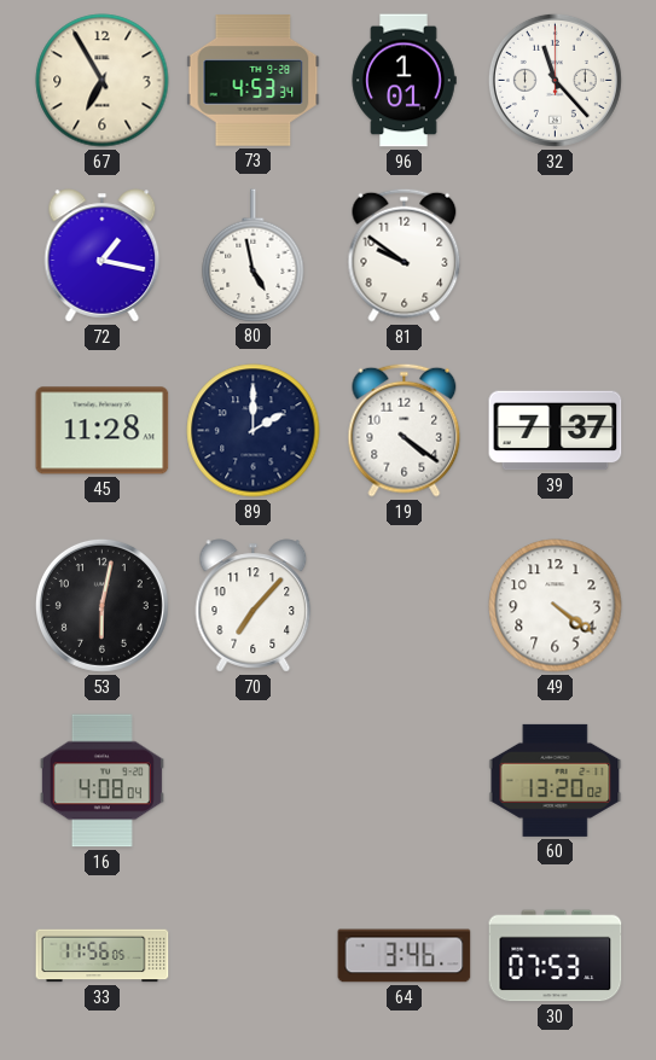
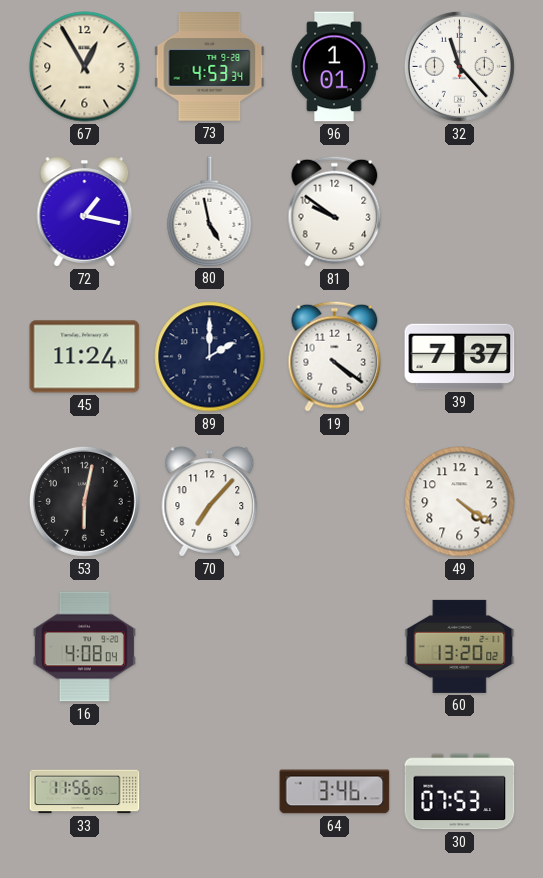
67: 6:55 -> 12:55
45: 11:28 -> 11:24
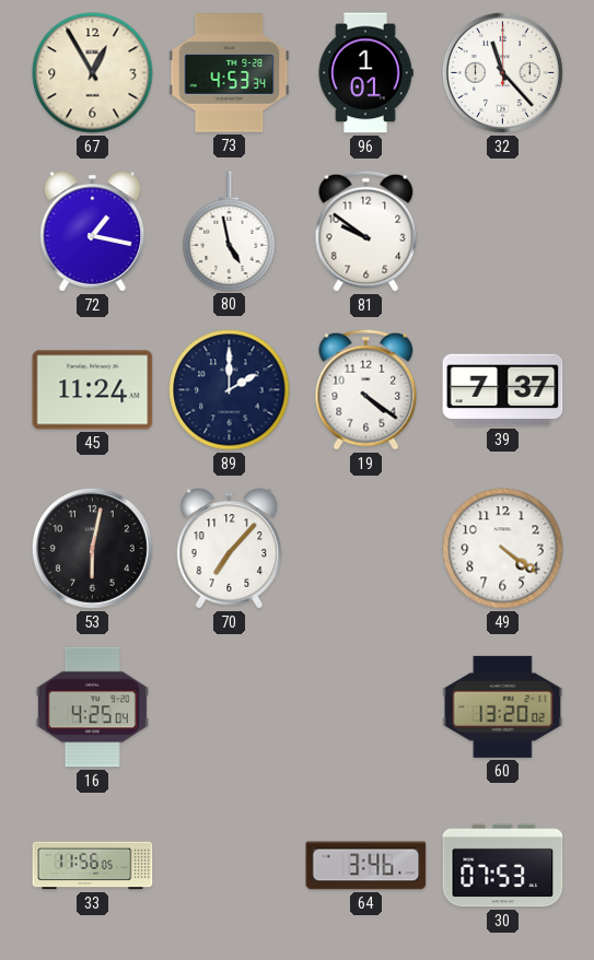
16: 4:08 -> 4:25
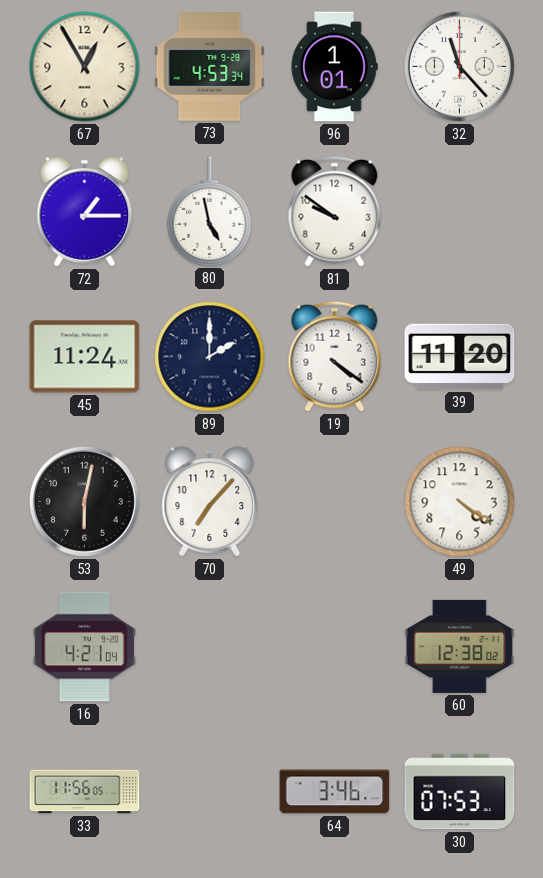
72: 1:17 -> 1:15
39: 7:37 -> 11:20
16: 4:25 -> 4:21
60: 13:20 -> 12:38
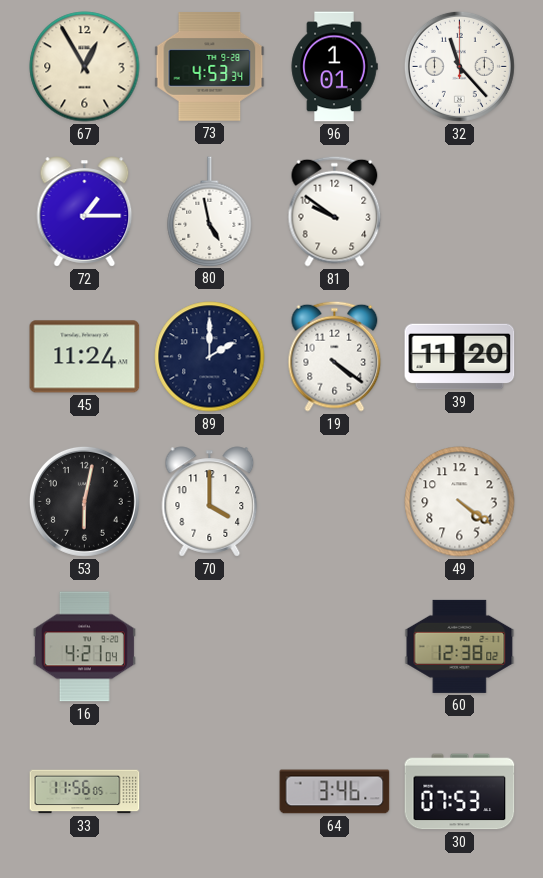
70: 7:07 -> 4:00
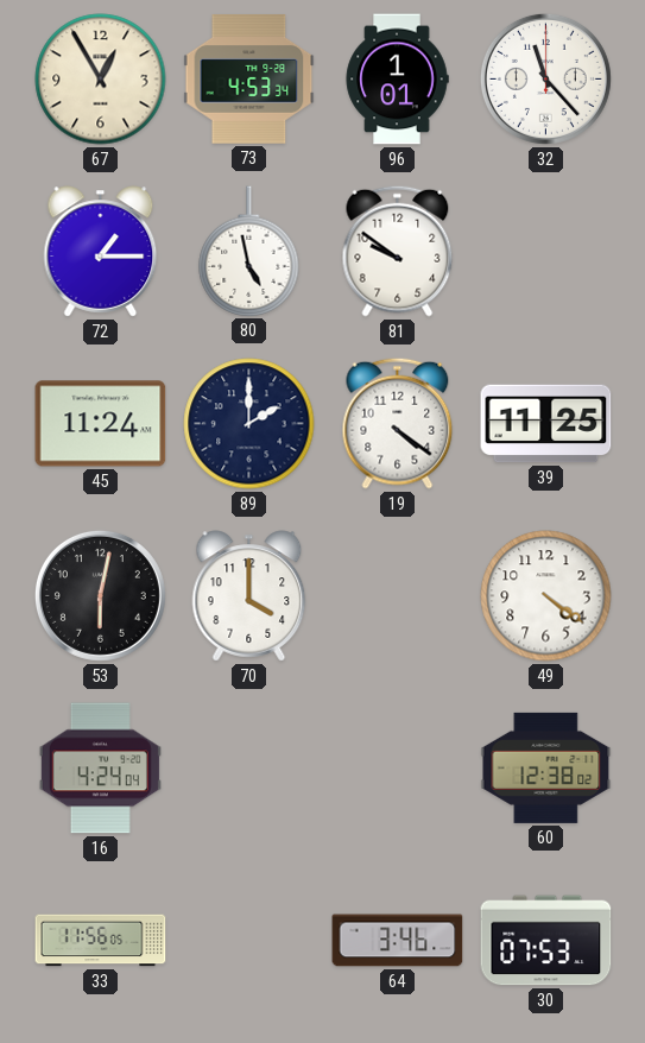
39: 11:20 -> 11:25
16: 4:21 -> 4:24
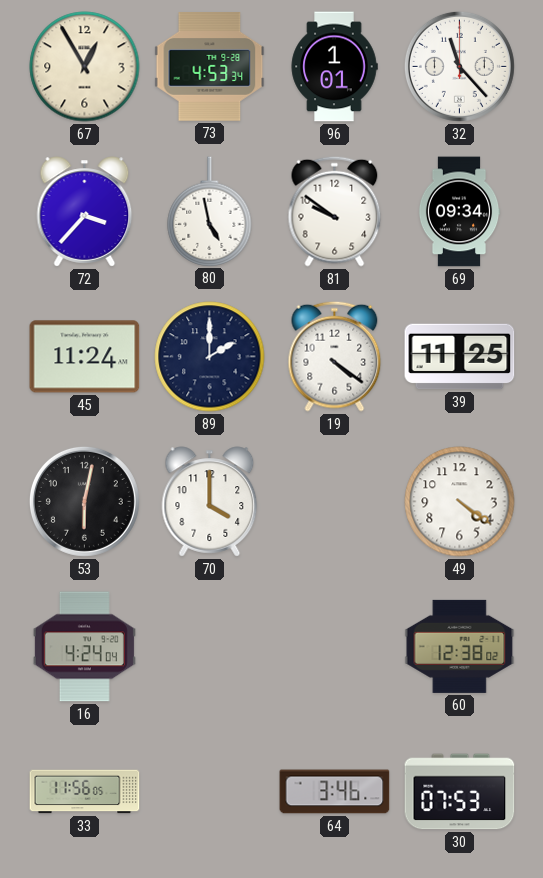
72: 1:15 -> 3:37
69: none -> 09:34
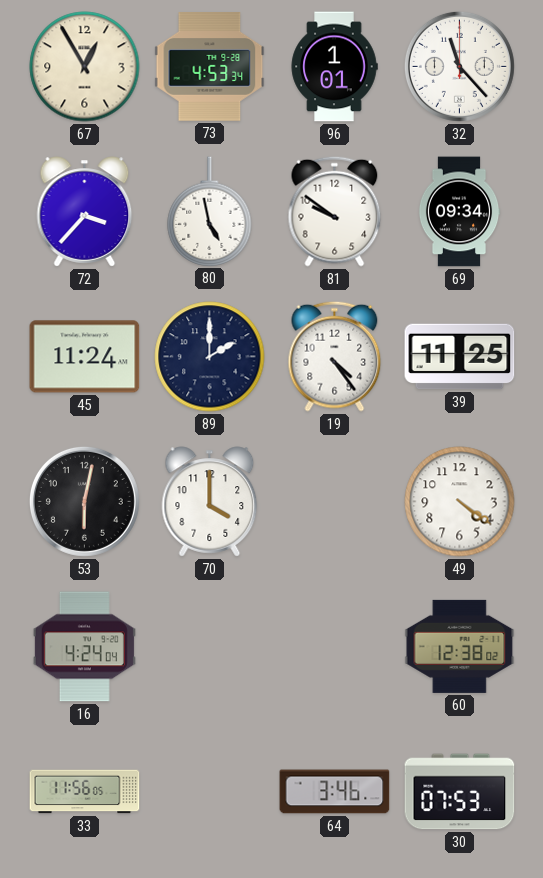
19: 4:21 -> 4:24
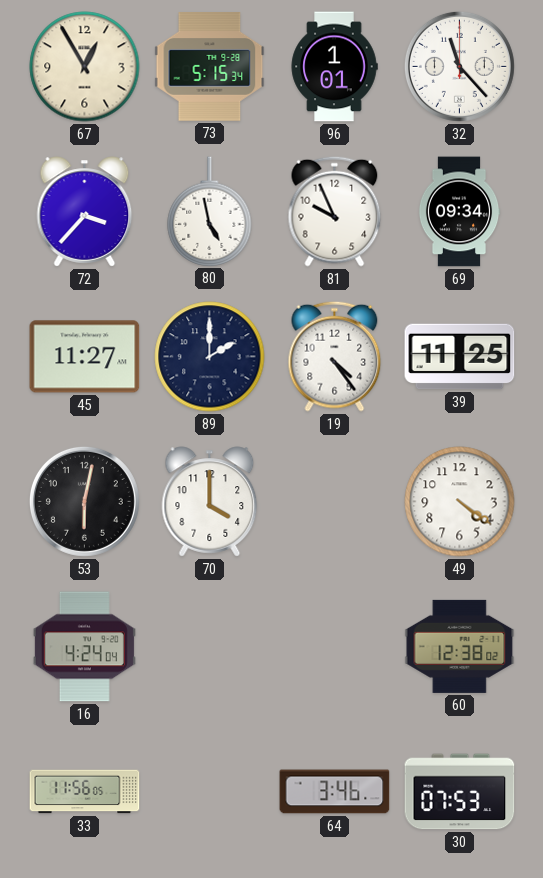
73: 4:53 -> 5:15
81: 9:51 -> 9:56
45: 11:24 -> 11:27
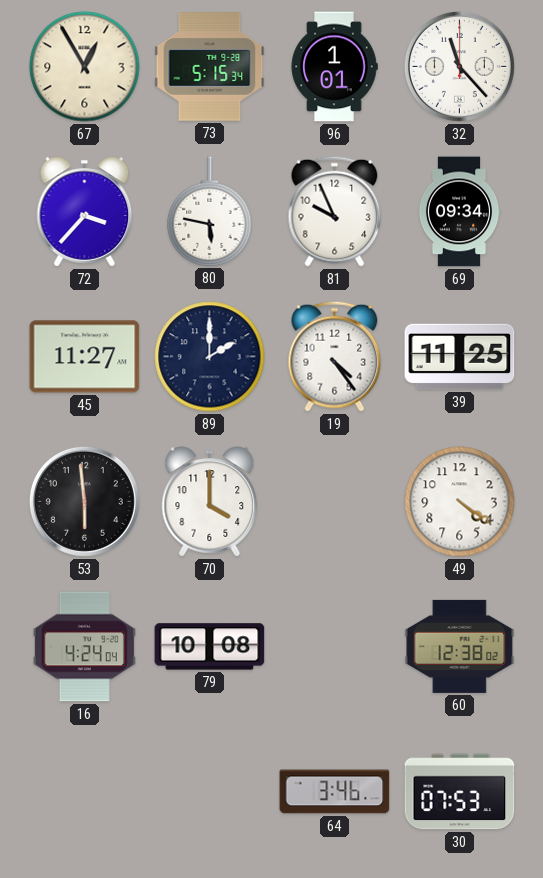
80: 4:58 -> 5:47
53: 6:02 -> 5:59
79: none -> 10:08
33: 11:56 -> none
